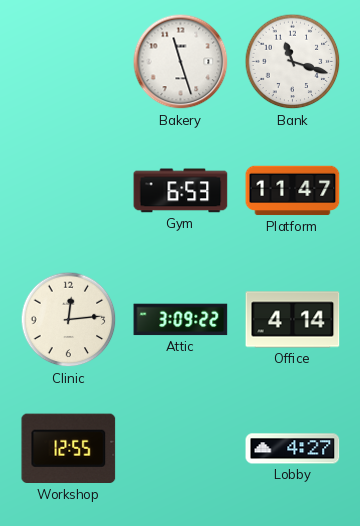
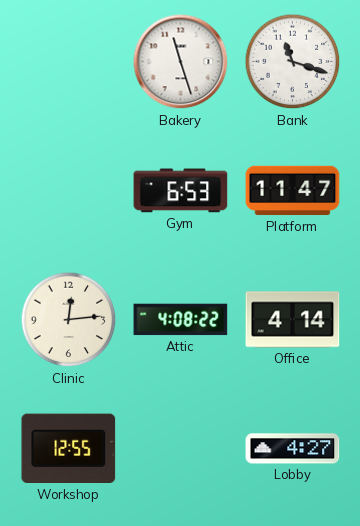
Attic: 3:09 -> 4:08
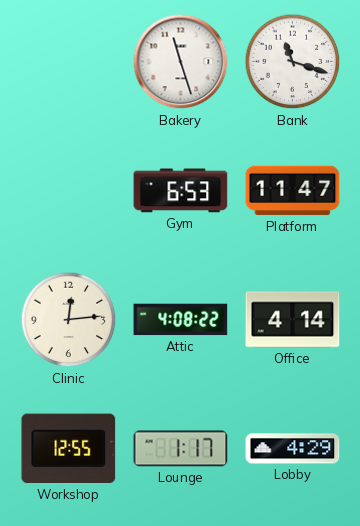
Lounge: none -> 1:17
Lobby: 4:27 -> 4:29
